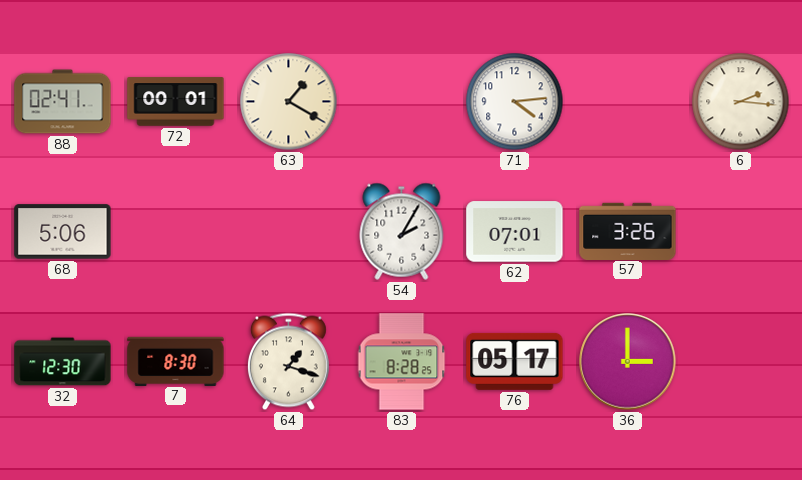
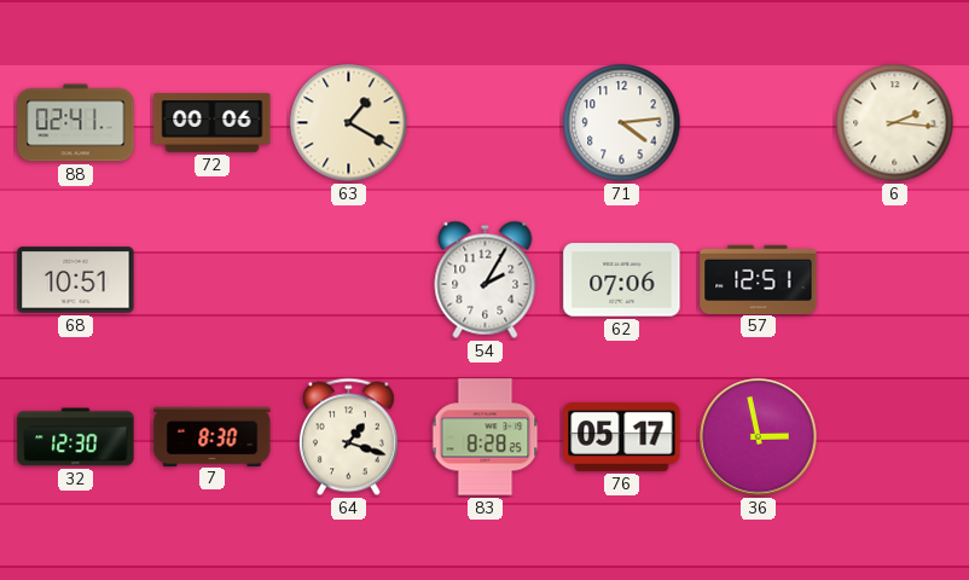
72: 00:01 -> 00:06
68: 5:06 -> 10:51
62: 07:01 -> 07:06
57: 3:26 -> 12:51
36: 3:00 -> 2:58
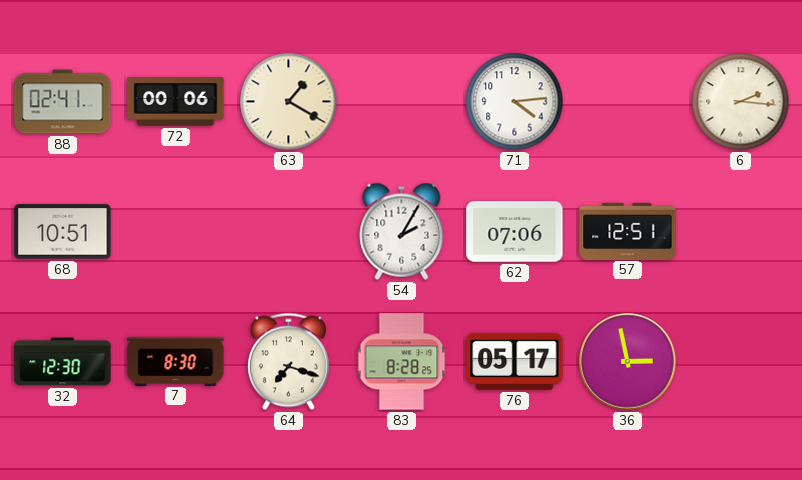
64: 1:18 -> 7:18
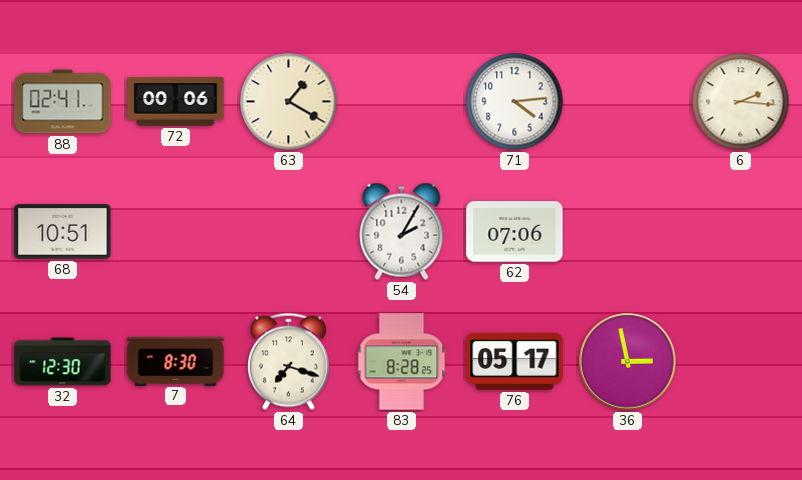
57: 12:51 -> none
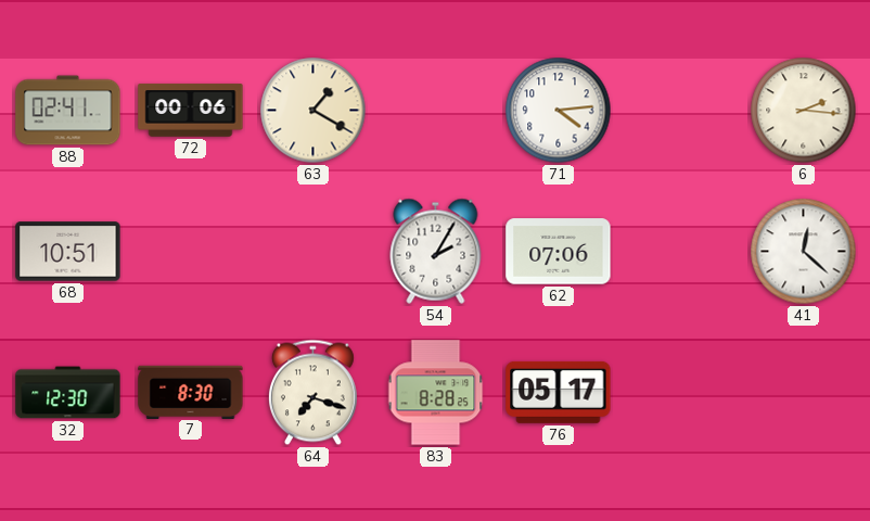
41: none -> 12:22
36: 2:58 -> none
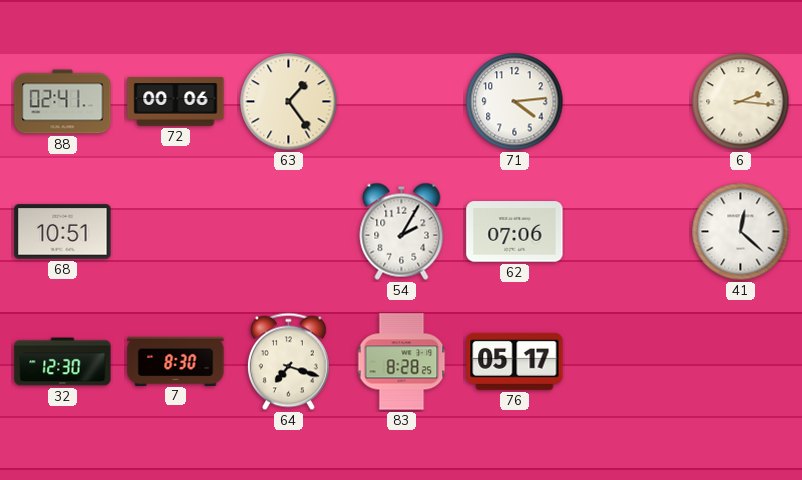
63: 1:20 -> 1:24
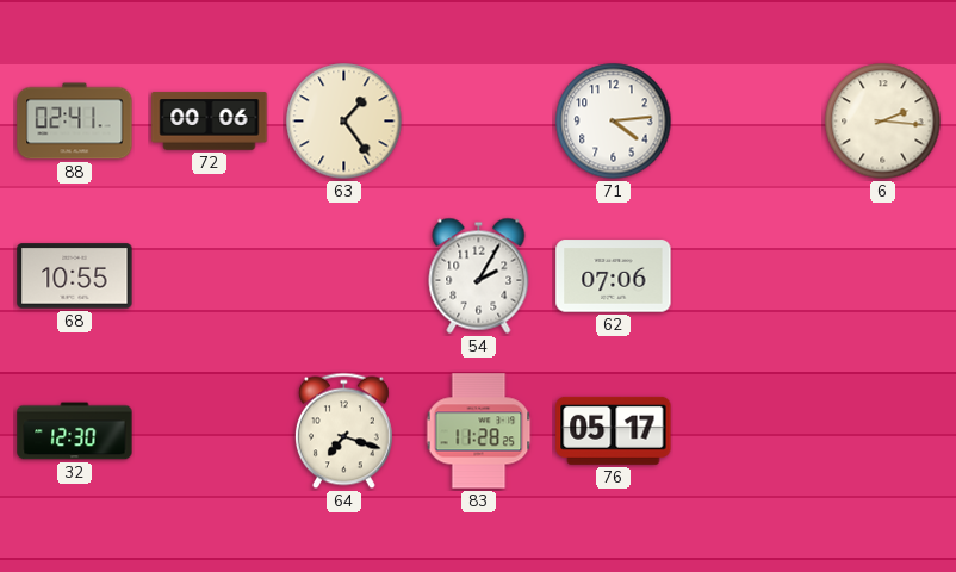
68: 10:51 -> 10:55
41: 12:22 -> none
7: 8:30 -> none
83: 8:28 -> 11:28
